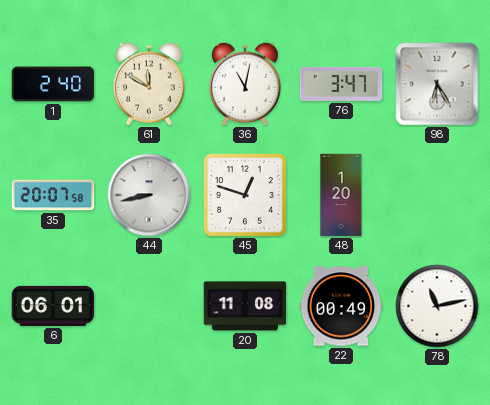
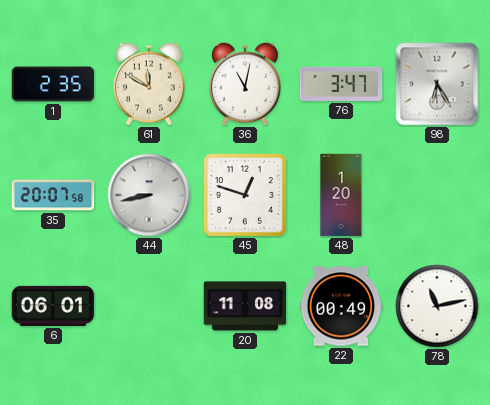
1: 2:40 -> 2:35
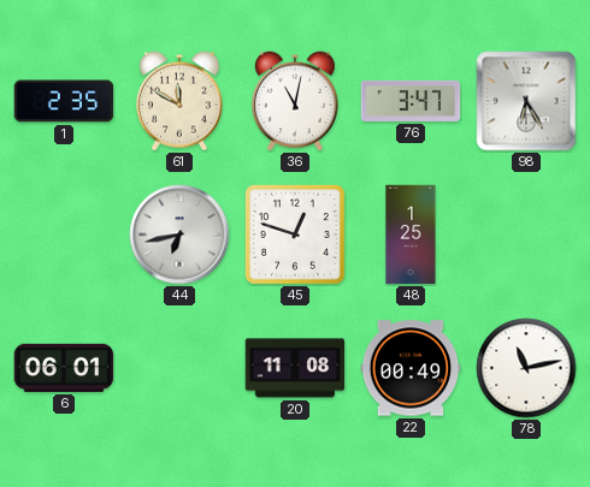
35: 20:07 -> none
44: 8:43 -> 6:43
48: 1:20 -> 1:25
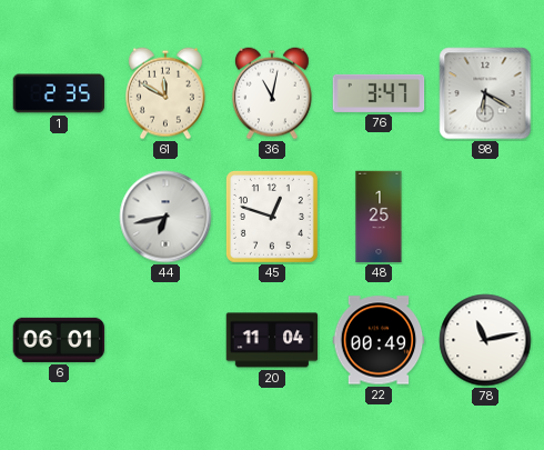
98: 6:25 -> 6:20
20: 11:08 -> 11:04
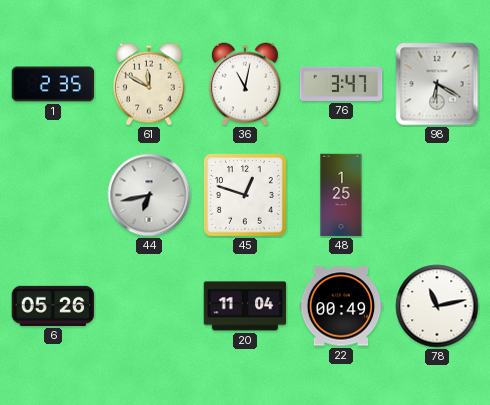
6: 06:01 -> 05:26
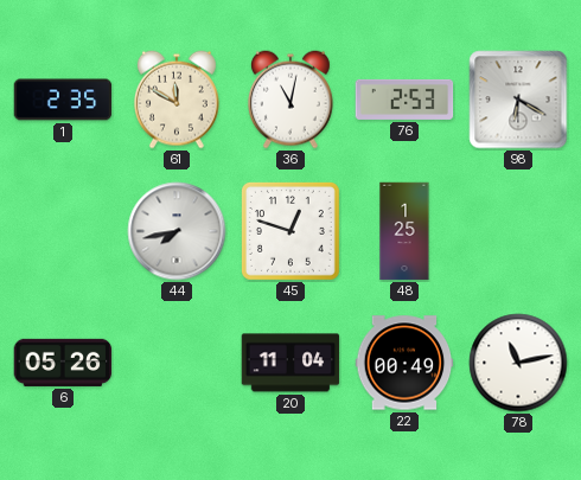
76: 3:47 -> 2:53
44: 6:43 -> 7:43
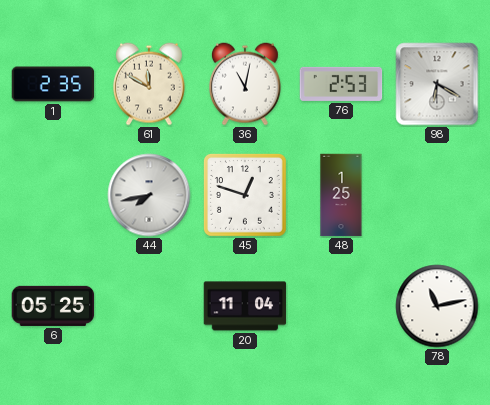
6: 05:26 -> 05:25
22: 00:49 -> none
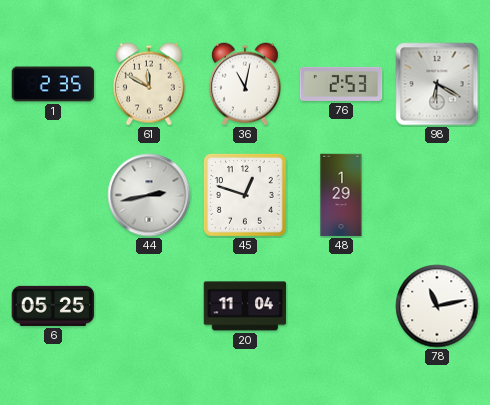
44: 7:43 -> 2:43
48: 1:25 -> 1:29
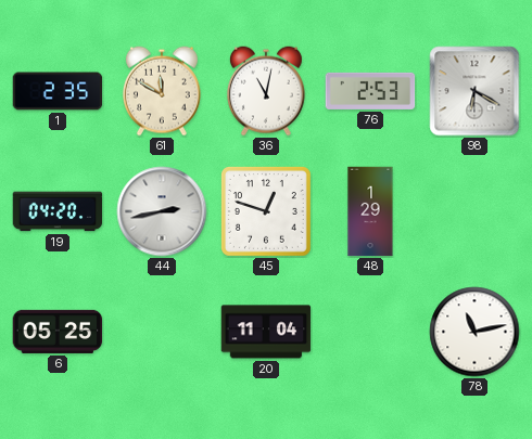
19: none -> 04:20
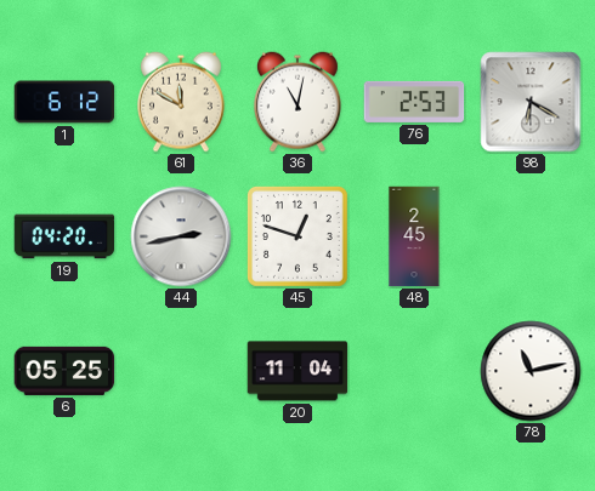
1: 2:35 -> 6:12
48: 1:29 -> 2:45
